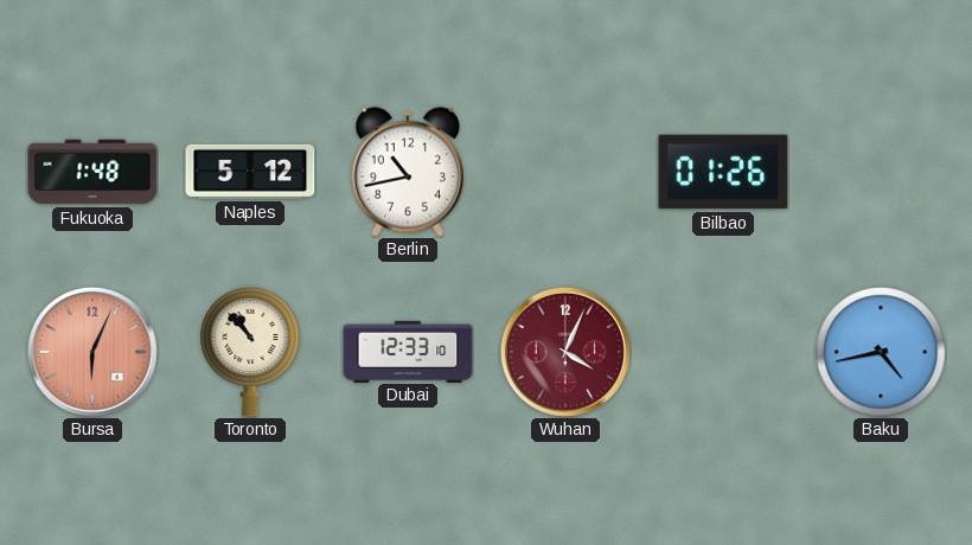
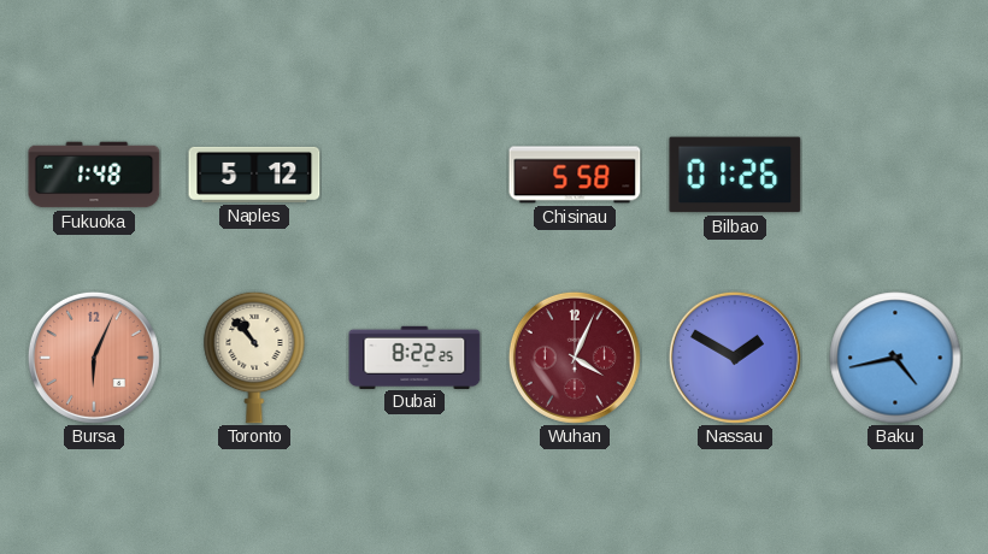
Berlin: 10:43 -> none
Chisinau: none -> 5:58
Dubai: 12:33 -> 8:22
Nassau: none -> 1:50
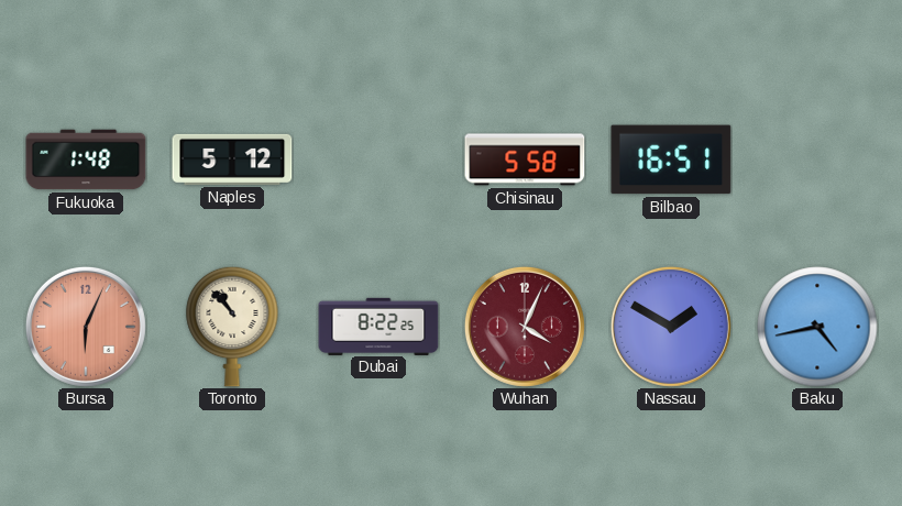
Bilbao: 01:26 -> 16:51
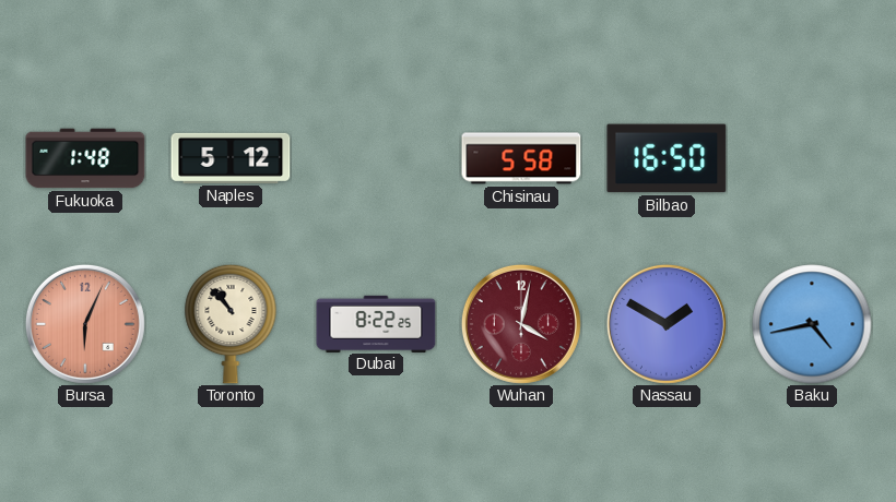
Bilbao: 16:51 -> 16:50
Wuhan: 4:04 -> 4:02
